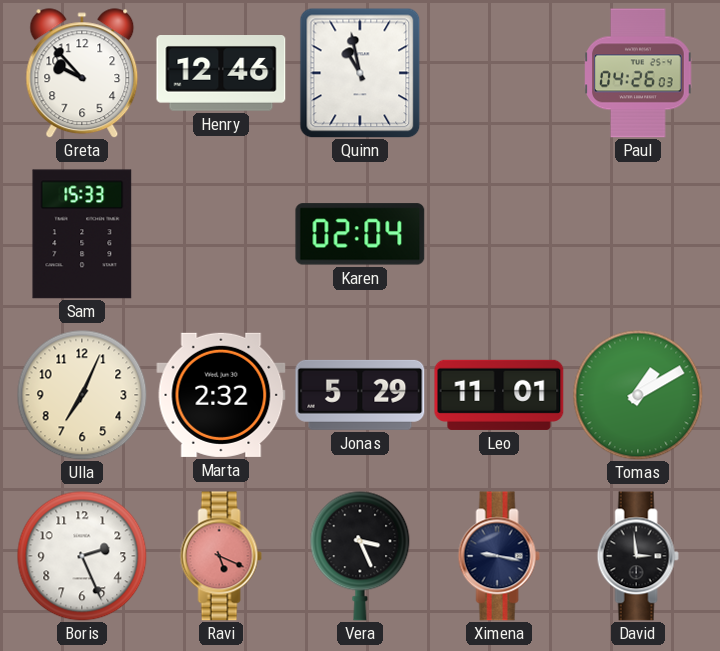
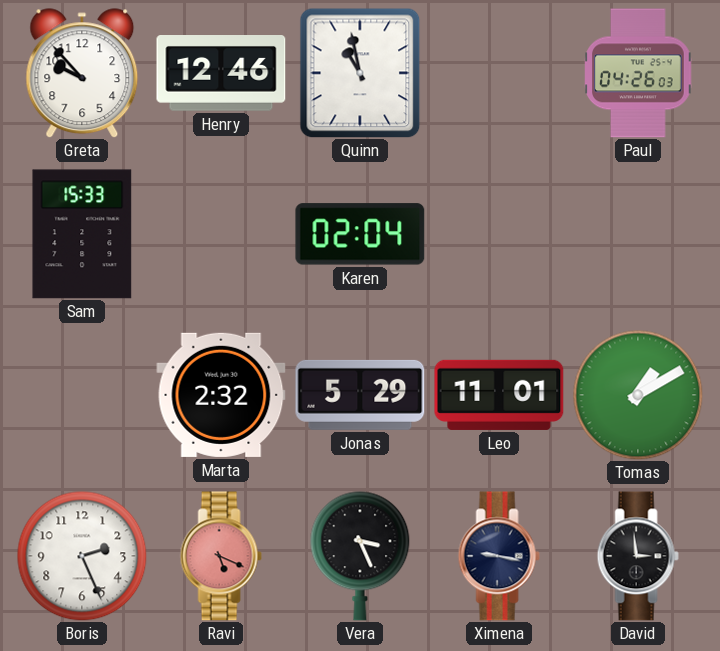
Ulla: 7:04 -> none
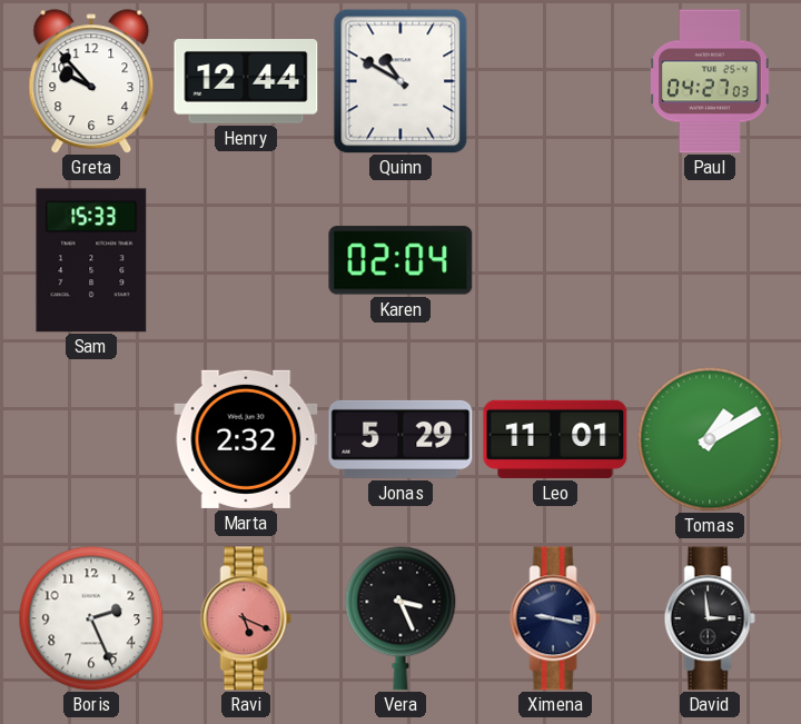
Henry: 12:46 -> 12:44
Quinn: 10:58 -> 10:50
Paul: 04:26 -> 04:27
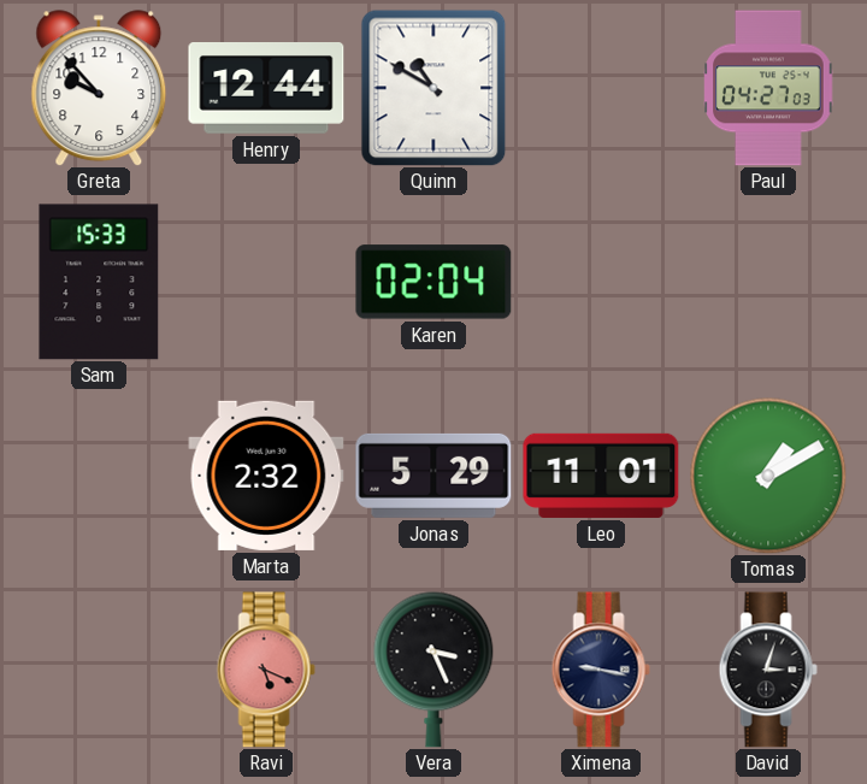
Boris: 2:26 -> none
David: 2:59 -> 3:03
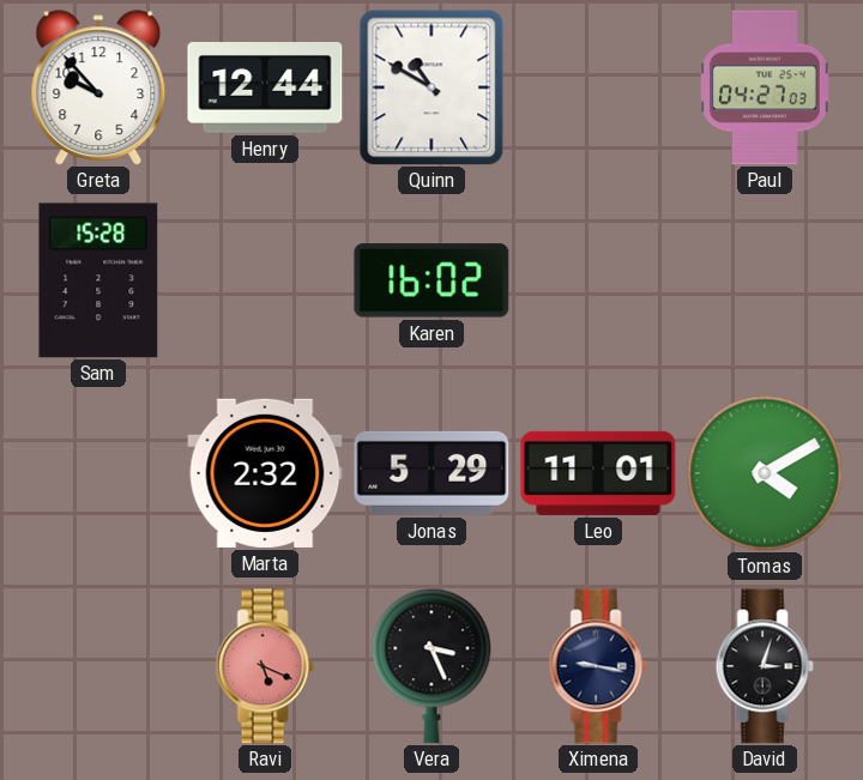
Sam: 15:33 -> 15:28
Karen: 02:04 -> 16:02
Tomas: 1:10 -> 4:10
